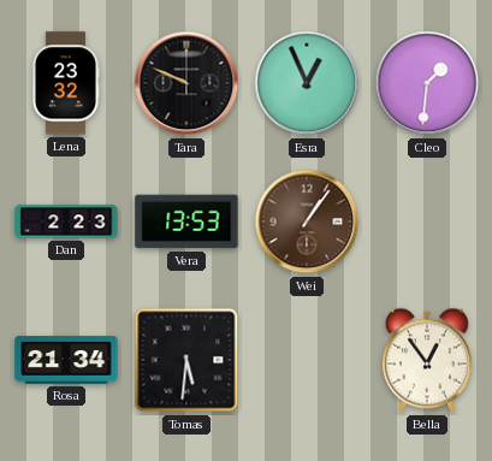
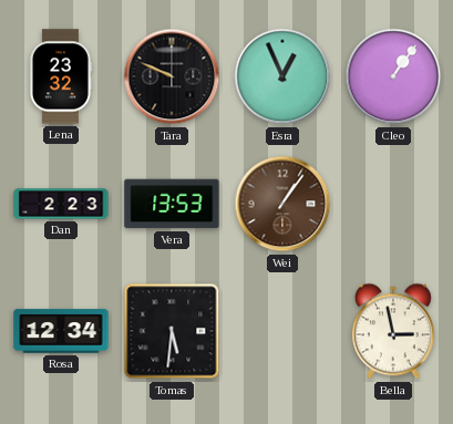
Cleo: 1:31 -> 1:06
Rosa: 21:34 -> 12:34
Bella: 12:54 -> 2:58
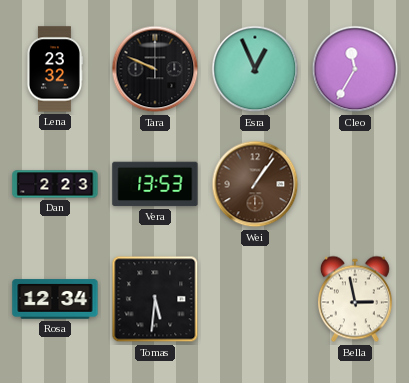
Cleo: 1:06 -> 11:35
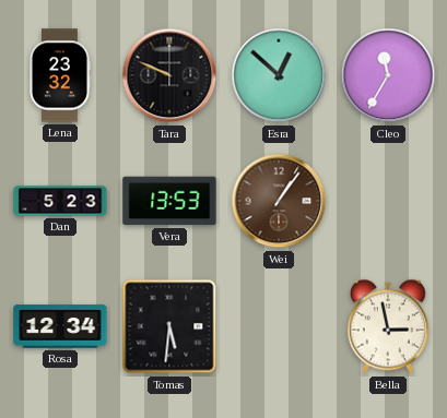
Esra: 12:56 -> 12:52
Dan: 2:23 -> 5:23
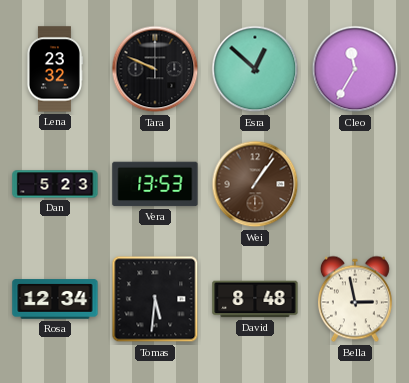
David: none -> 8:48
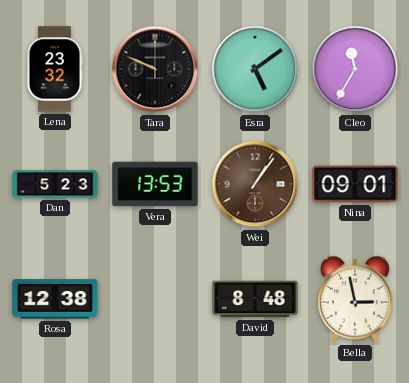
Esra: 12:52 -> 5:09
Nina: none -> 09:01
Rosa: 12:34 -> 12:38
Tomas: 5:31 -> none
